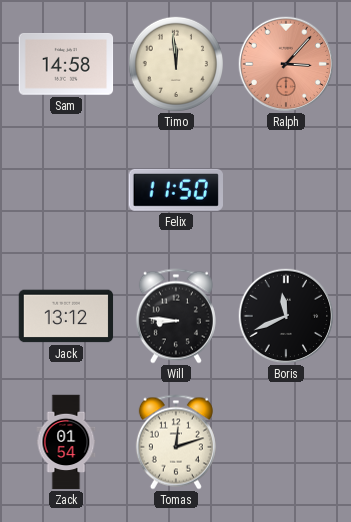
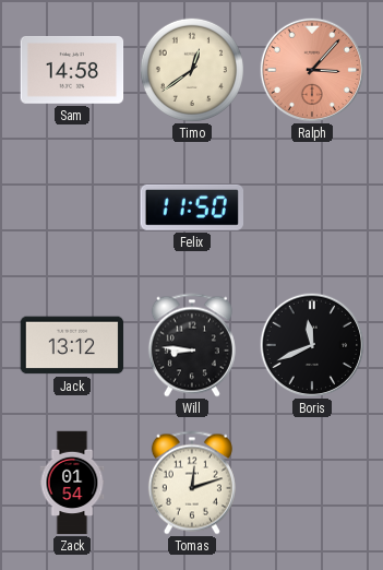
Timo: 11:59 -> 12:39
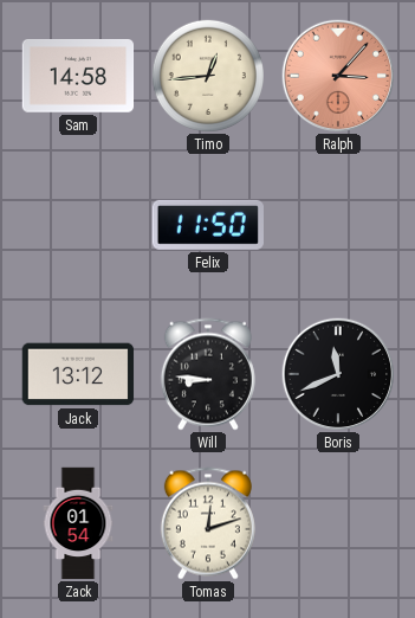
Timo: 12:39 -> 12:44
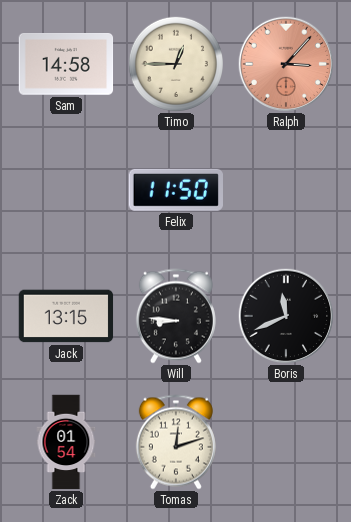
Timo: 12:44 -> 12:45
Jack: 13:12 -> 13:15
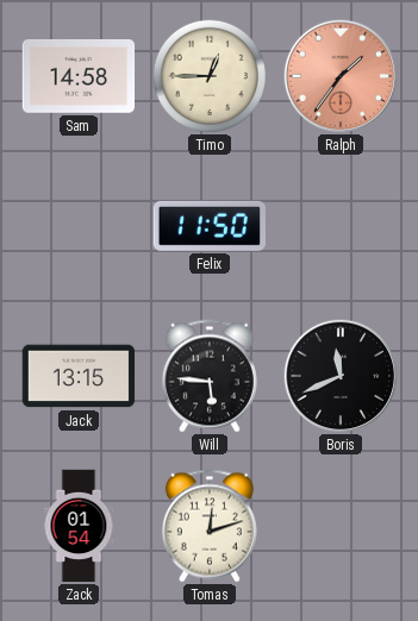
Ralph: 3:07 -> 1:36
Will: 8:46 -> 5:46
